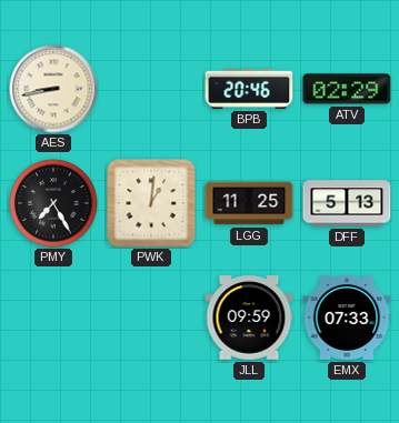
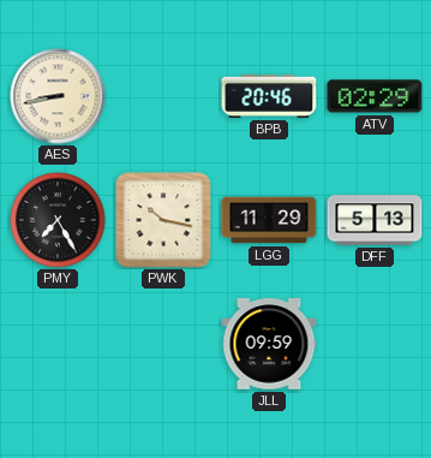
PWK: 1:01 -> 10:17
LGG: 11:25 -> 11:29
EMX: 07:33 -> none
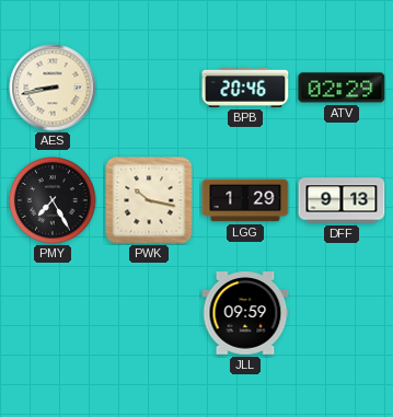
LGG: 11:29 -> 1:29
DFF: 5:13 -> 9:13
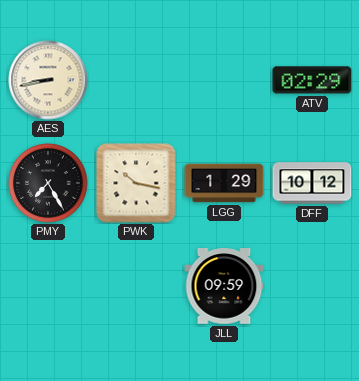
BPB: 20:46 -> none
DFF: 9:13 -> 10:12
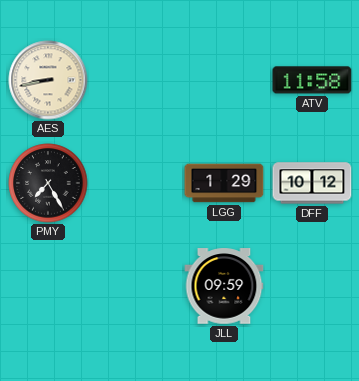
ATV: 02:29 -> 11:58
PWK: 10:17 -> none
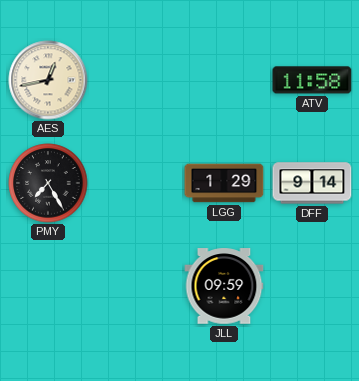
AES: 8:43 -> 12:43
DFF: 10:12 -> 9:14
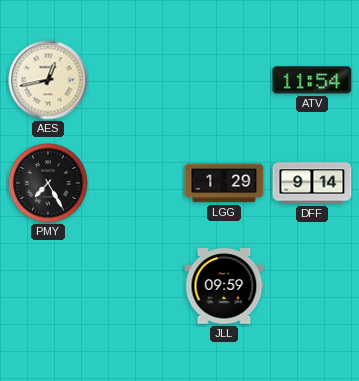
ATV: 11:58 -> 11:54
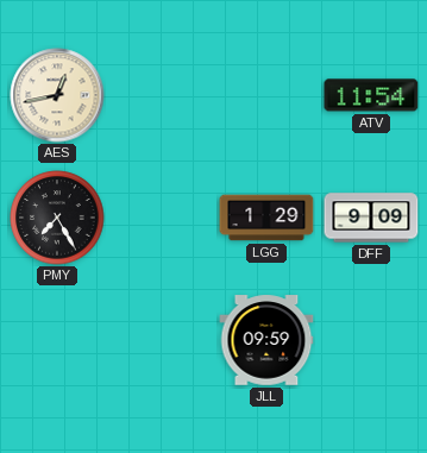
DFF: 9:14 -> 9:09
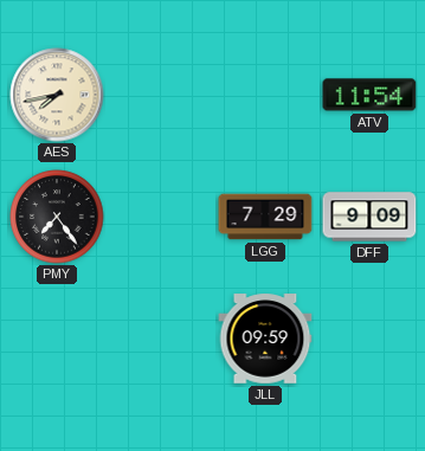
AES: 12:43 -> 7:43
PMY: 7:25 -> 7:24
LGG: 1:29 -> 7:29
